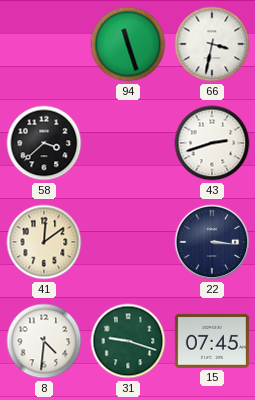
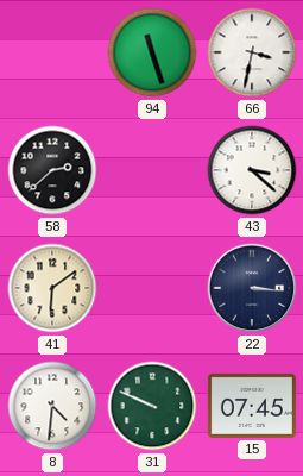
58: 3:38 -> 2:38
43: 2:42 -> 3:22
41: 12:09 -> 6:09
31: 9:18 -> 9:49
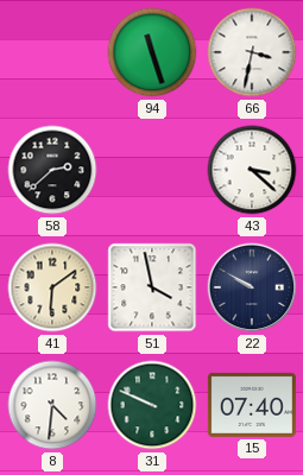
51: none -> 3:58
22: 3:16 -> 9:50
15: 07:45 -> 07:40
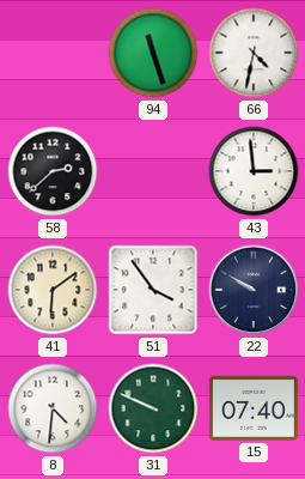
66: 3:32 -> 4:32
43: 3:22 -> 2:59
51: 3:58 -> 3:54
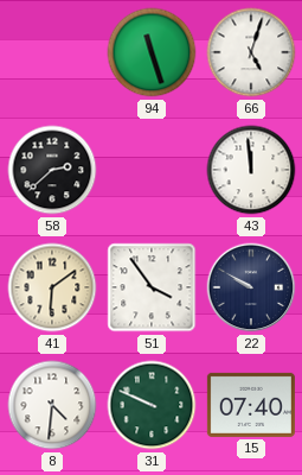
66: 4:32 -> 5:03
43: 2:59 -> 11:59
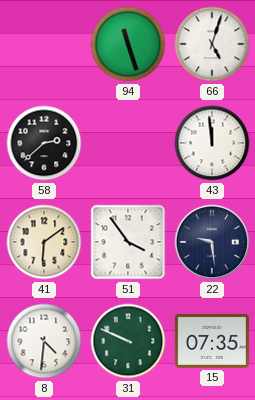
22: 9:50 -> 9:29
15: 07:40 -> 07:35
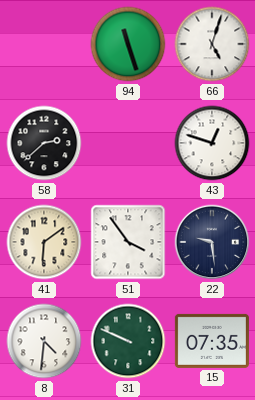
43: 11:59 -> 12:48
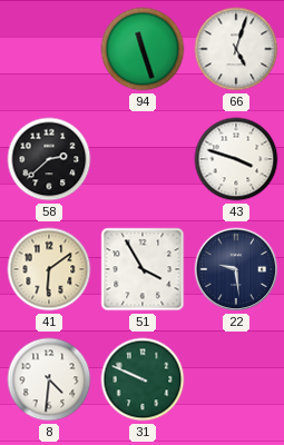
43: 12:48 -> 3:48
51: 3:54 -> 3:55
15: 07:35 -> none
